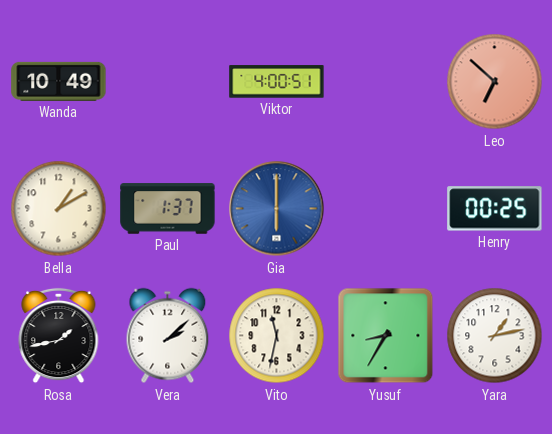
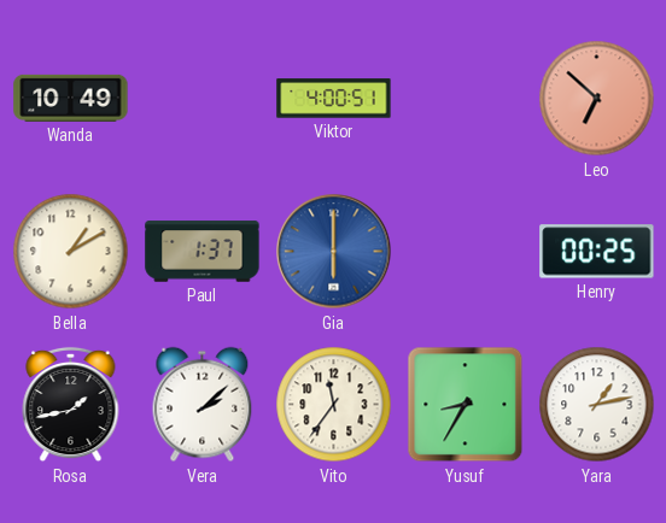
Vito: 11:32 -> 11:36
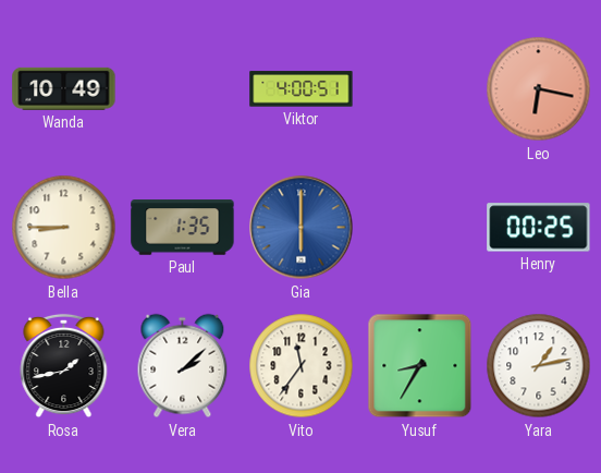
Leo: 6:52 -> 6:17
Bella: 1:10 -> 8:45
Paul: 1:37 -> 1:35
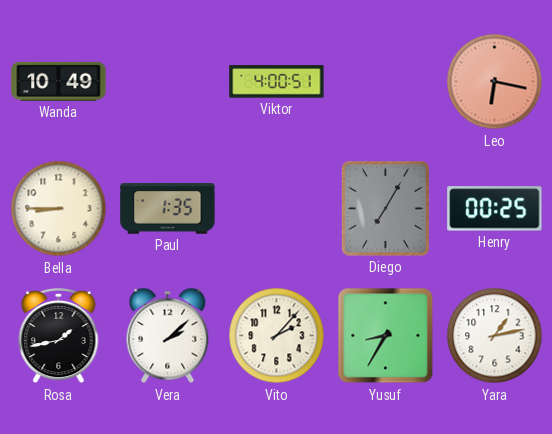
Gia: 6:00 -> none
Diego: none -> 7:05
Vito: 11:36 -> 2:07
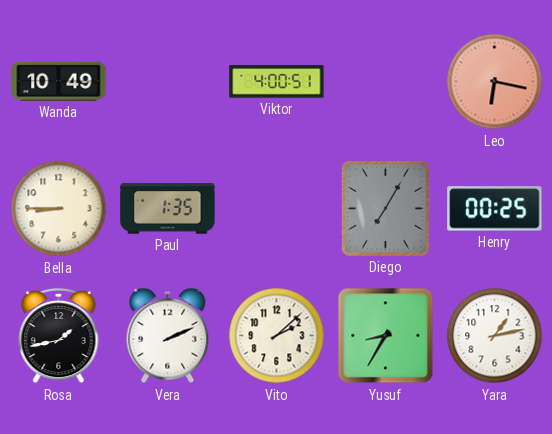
Vera: 2:08 -> 2:11
Vito: 2:07 -> 2:08
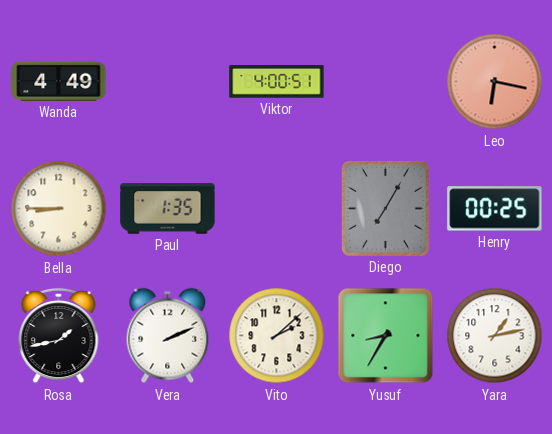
Wanda: 10:49 -> 4:49
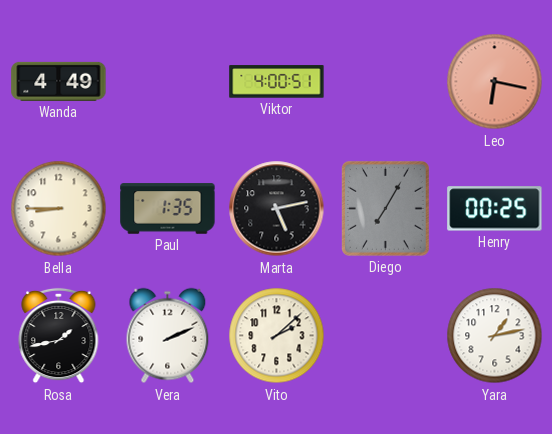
Marta: none -> 5:13
Yusuf: 8:35 -> none
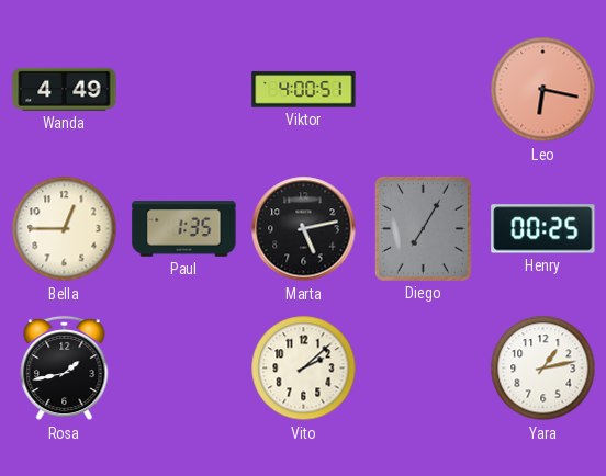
Bella: 8:45 -> 12:45
Vera: 2:11 -> none
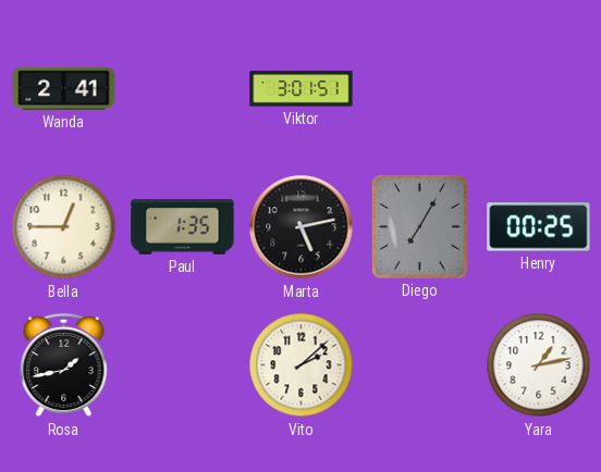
Wanda: 4:49 -> 2:41
Viktor: 4:00 -> 3:01
Leo: 6:17 -> none
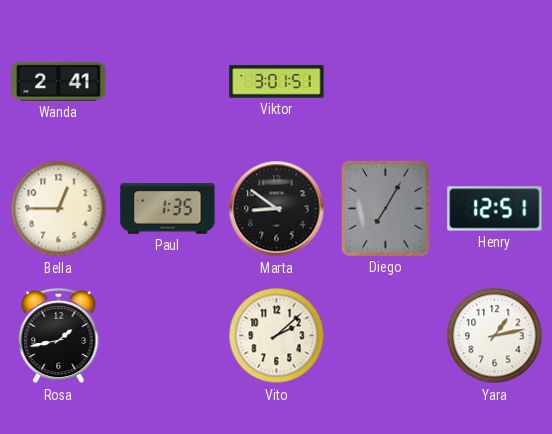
Marta: 5:13 -> 8:51
Henry: 00:25 -> 12:51
